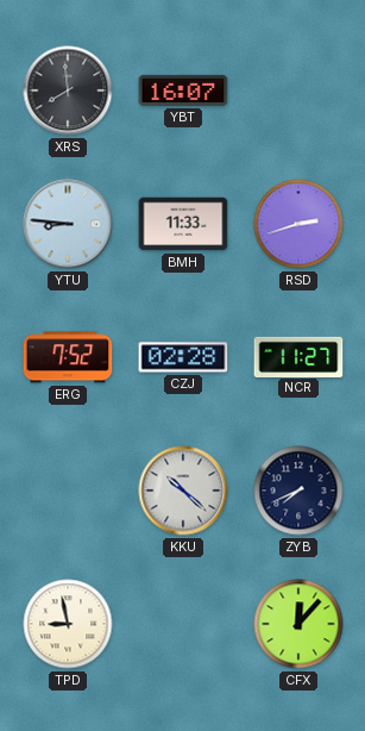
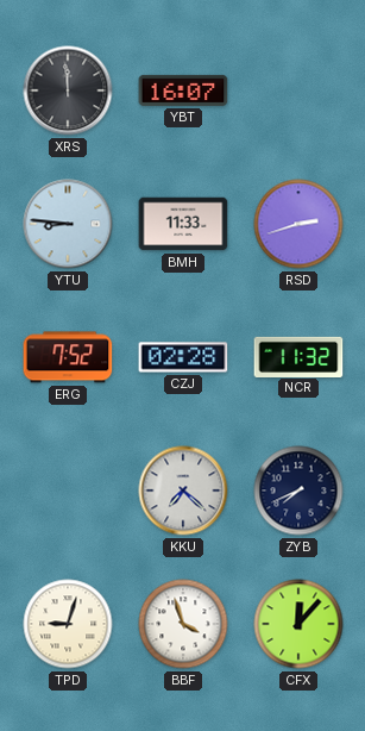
XRS: 7:59 -> 11:59
NCR: 11:27 -> 11:32
KKU: 10:22 -> 7:22
TPD: 8:58 -> 9:03
BBF: none -> 3:57
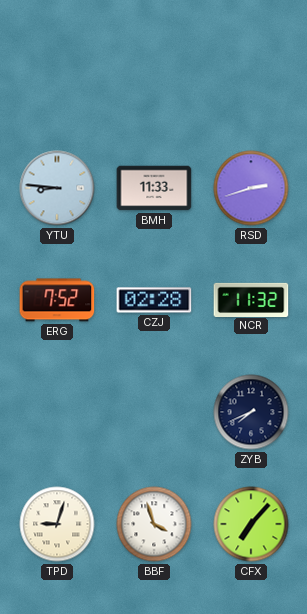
XRS: 11:59 -> none
YBT: 16:07 -> none
KKU: 7:22 -> none
CFX: 12:07 -> 7:07
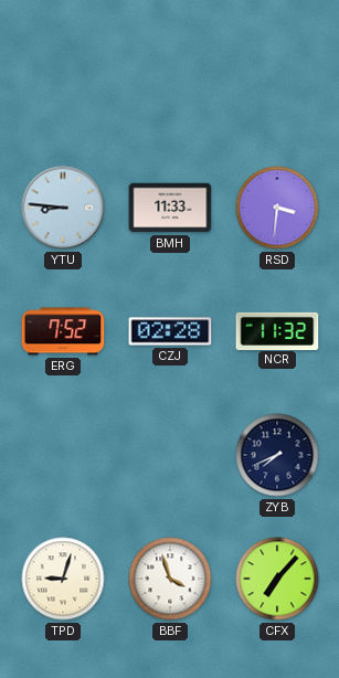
RSD: 2:42 -> 3:31
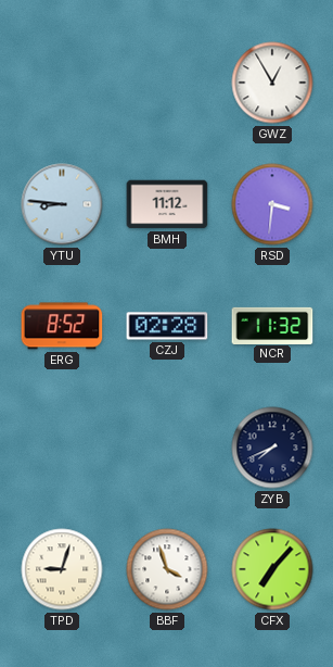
GWZ: none -> 12:55
BMH: 11:33 -> 11:12
ERG: 7:52 -> 8:52
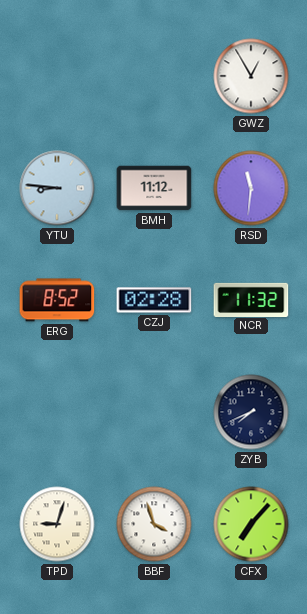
RSD: 3:31 -> 11:31
